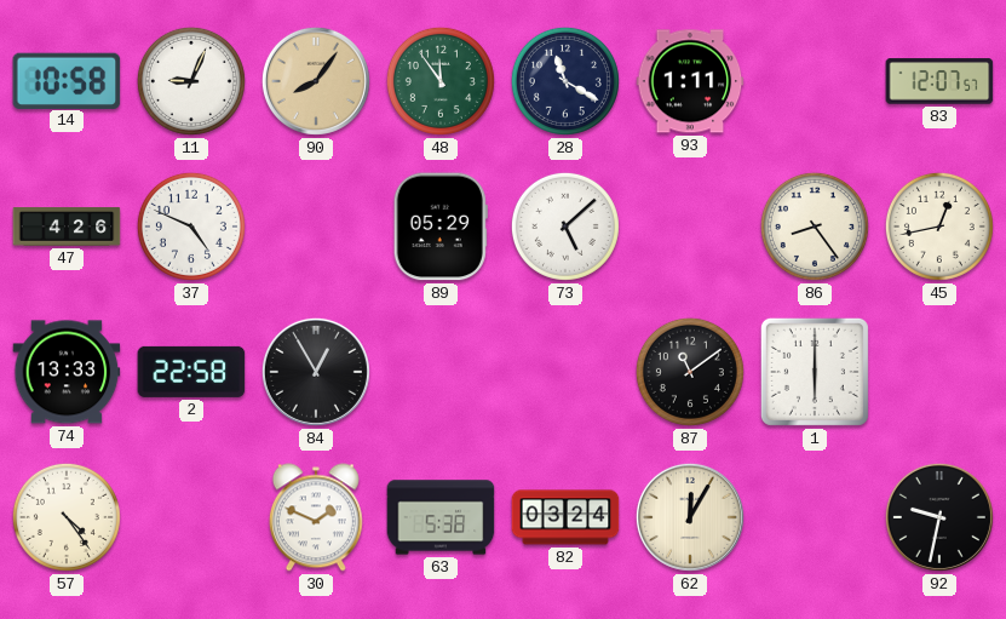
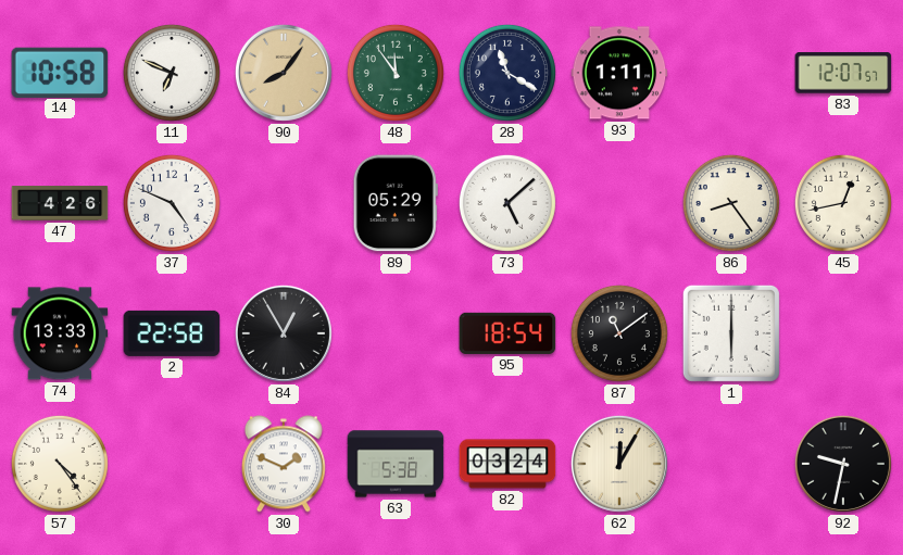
11: 9:04 -> 6:49
95: none -> 18:54
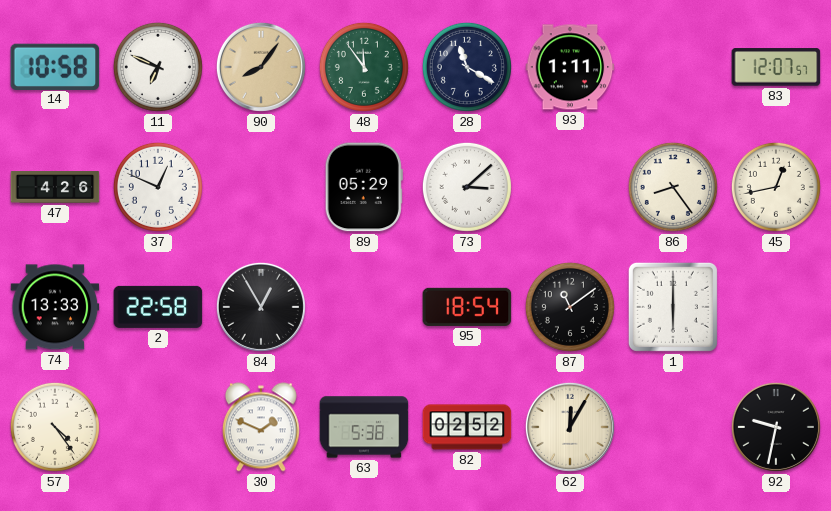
37: 4:49 -> 12:49
73: 5:08 -> 3:08
82: 03:24 -> 02:52
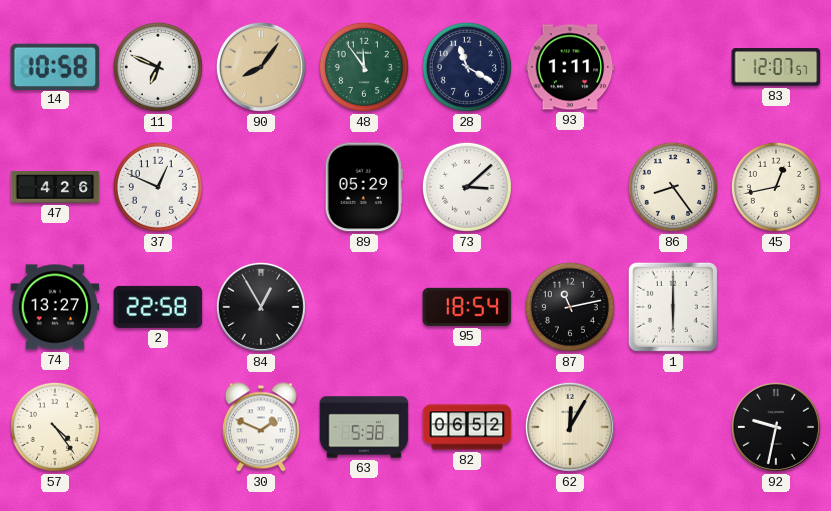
74: 13:33 -> 13:27
87: 11:09 -> 11:13
82: 02:52 -> 06:52
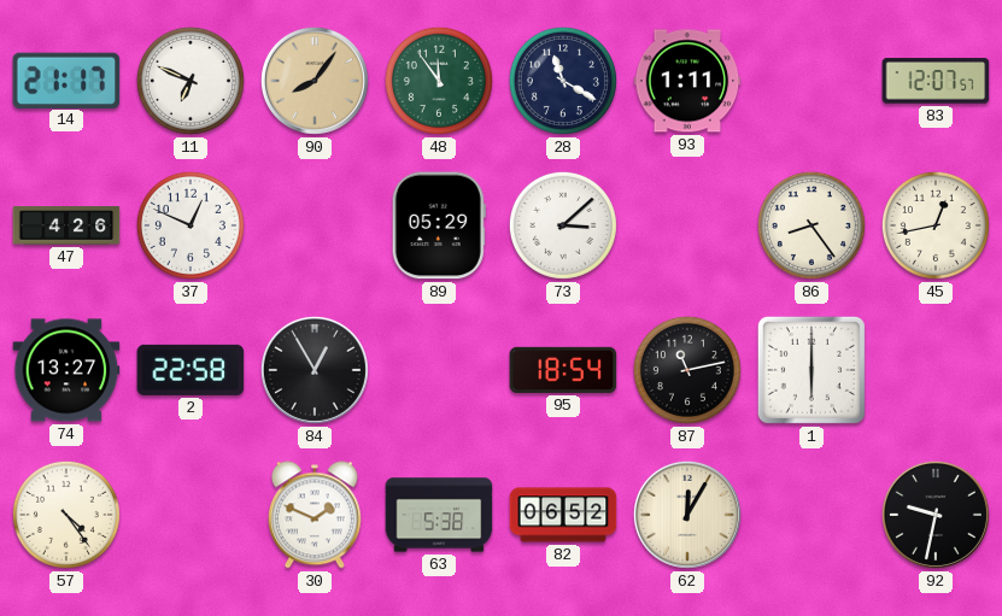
14: 10:58 -> 21:17
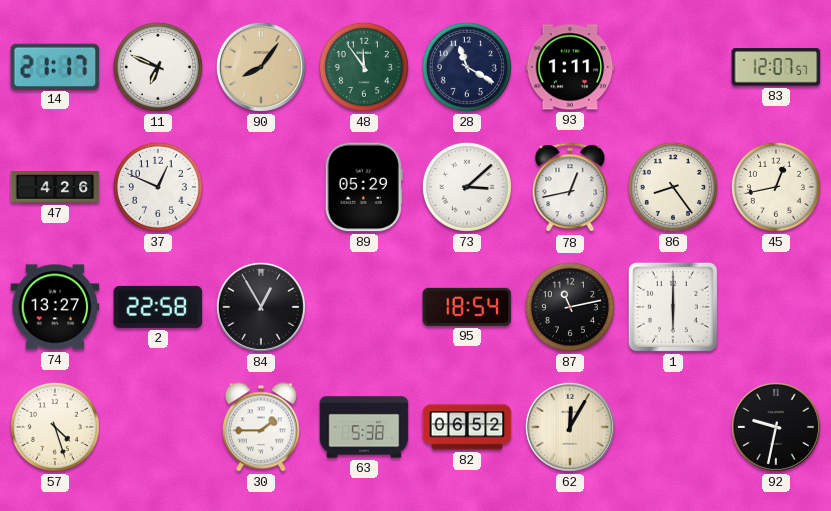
78: none -> 12:43
57: 4:24 -> 4:27
30: 1:49 -> 1:45
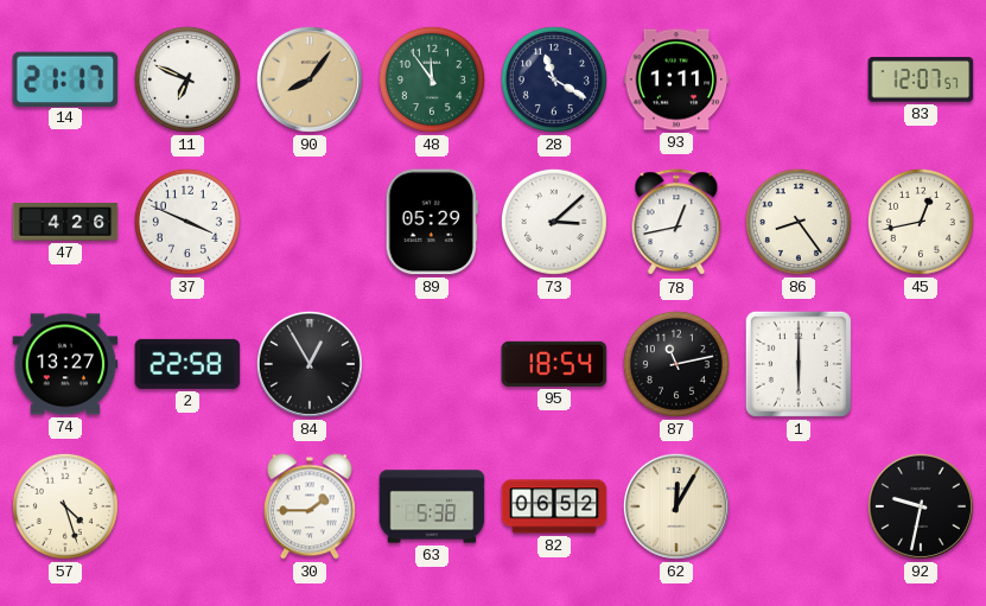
37: 12:49 -> 3:49
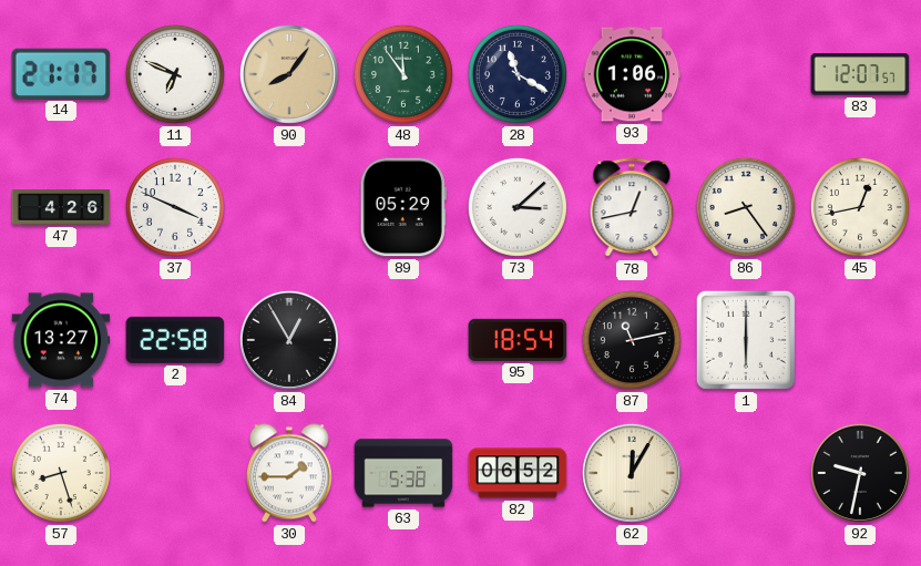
93: 1:11 -> 1:06
57: 4:27 -> 8:27
